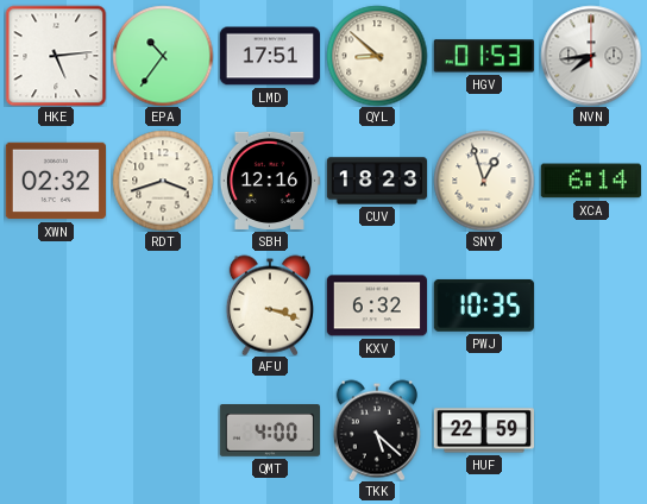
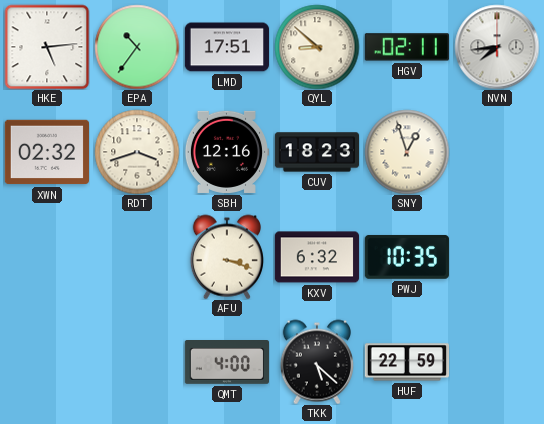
HGV: 01:53 -> 02:11
XCA: 6:14 -> none
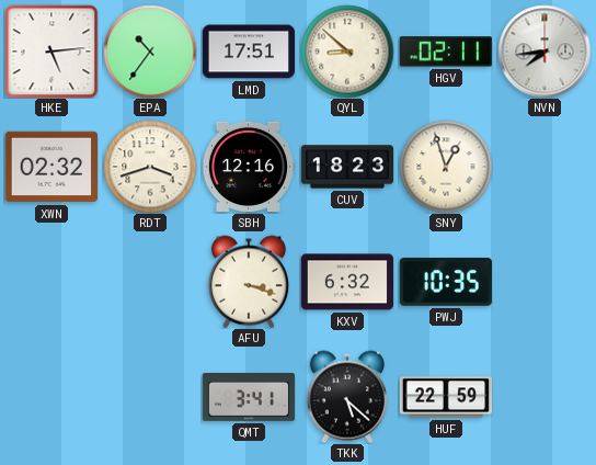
QMT: 4:00 -> 3:41
